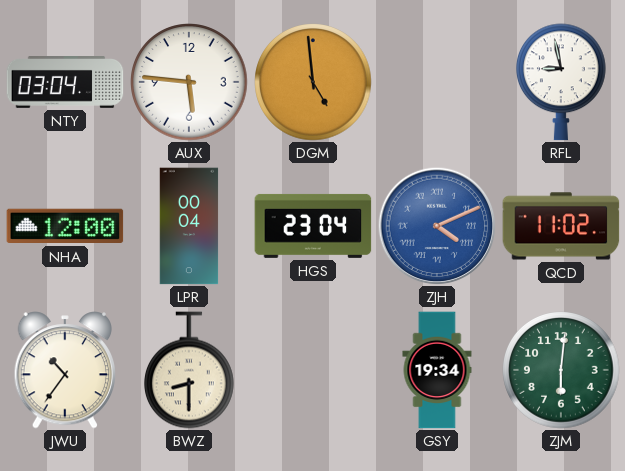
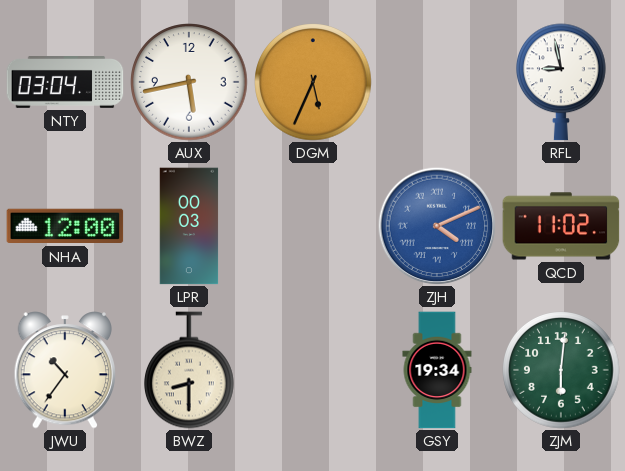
AUX: 5:46 -> 5:43
DGM: 4:59 -> 5:34
LPR: 00:04 -> 00:03
HGS: 23:04 -> none
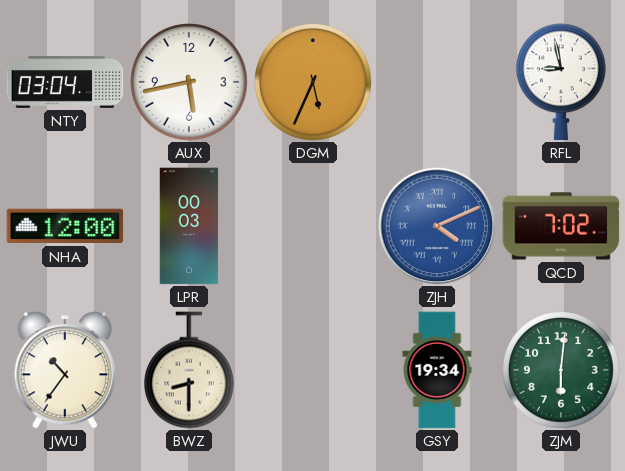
QCD: 11:02 -> 7:02
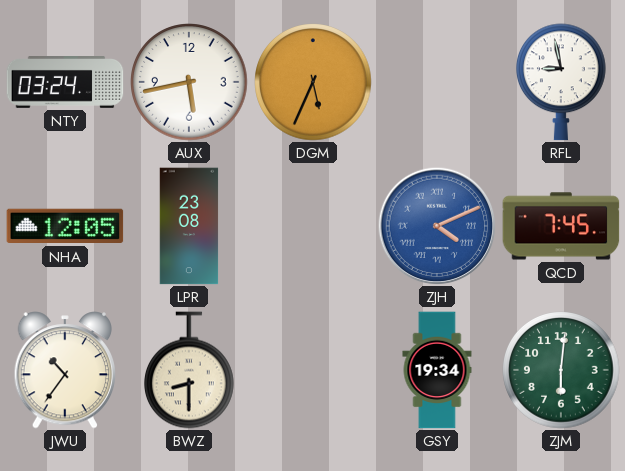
NTY: 03:04 -> 03:24
NHA: 12:00 -> 12:05
LPR: 00:03 -> 23:08
QCD: 7:02 -> 7:45
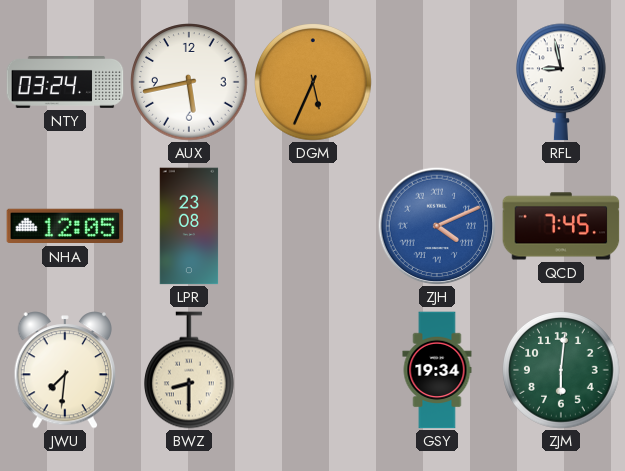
JWU: 10:36 -> 7:31
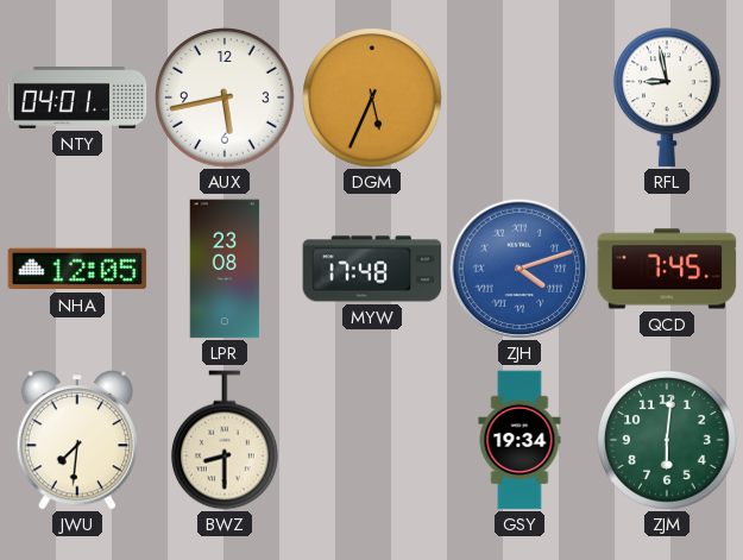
NTY: 03:24 -> 04:01
MYW: none -> 17:48
ZJH: 4:11 -> 4:12
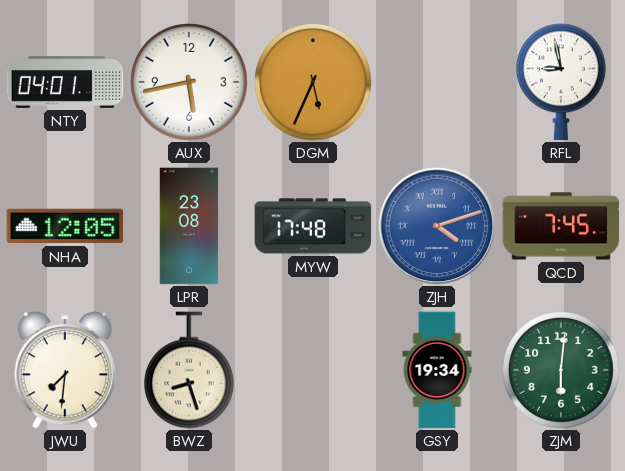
BWZ: 8:30 -> 8:27
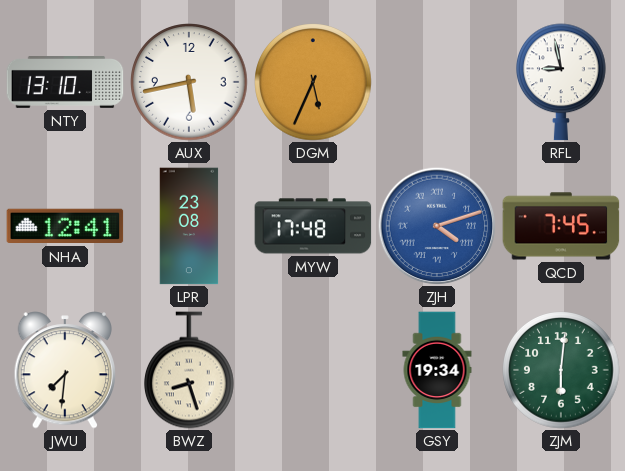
NTY: 04:01 -> 13:10
NHA: 12:05 -> 12:41
